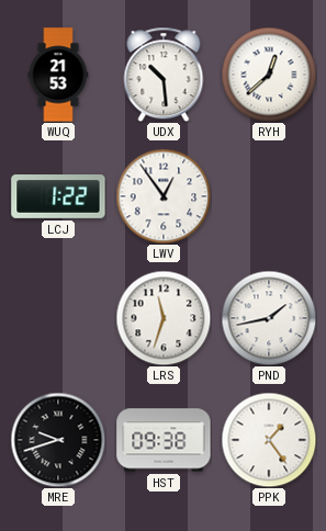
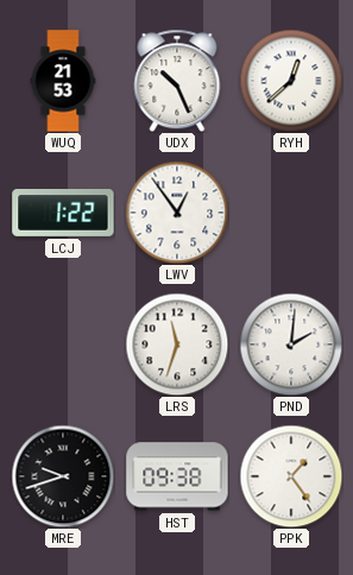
UDX: 10:29 -> 10:26
PND: 1:43 -> 2:01
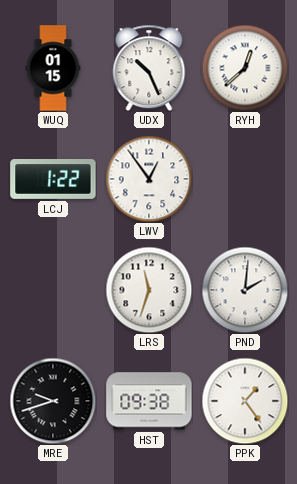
WUQ: 21:53 -> 01:15
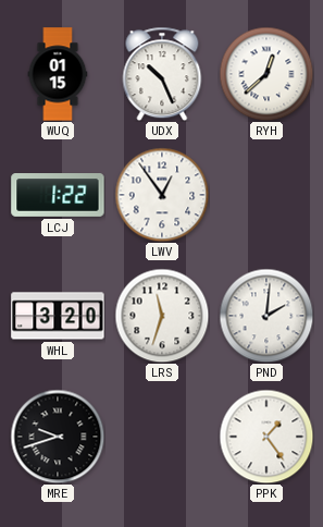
WHL: none -> 3:20
HST: 09:38 -> none
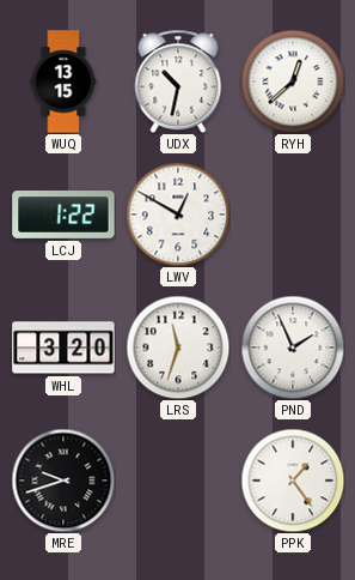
WUQ: 01:15 -> 13:15
UDX: 10:26 -> 10:32
LWV: 12:54 -> 12:50
PND: 2:01 -> 1:56
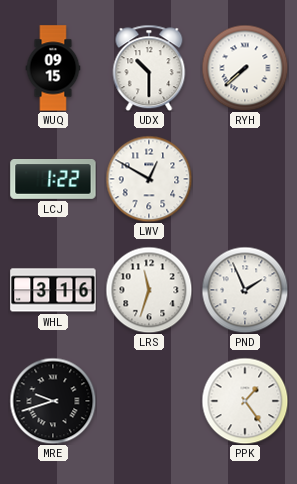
WUQ: 13:15 -> 09:15
UDX: 10:32 -> 10:30
RYH: 12:38 -> 7:38
WHL: 3:20 -> 3:16
